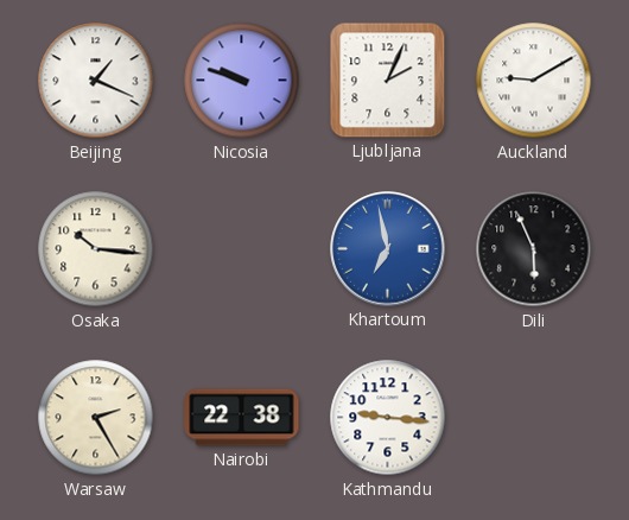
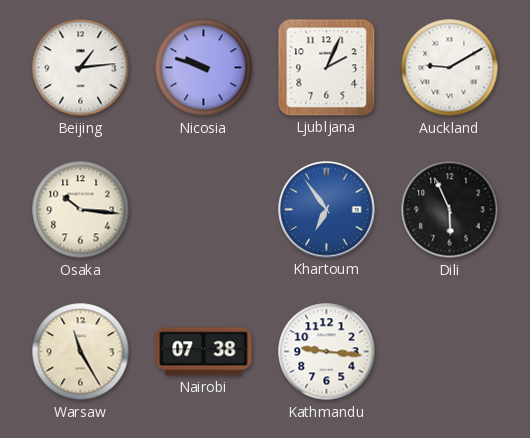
Beijing: 1:19 -> 1:14
Khartoum: 6:58 -> 6:54
Warsaw: 2:25 -> 11:25
Nairobi: 22:38 -> 07:38
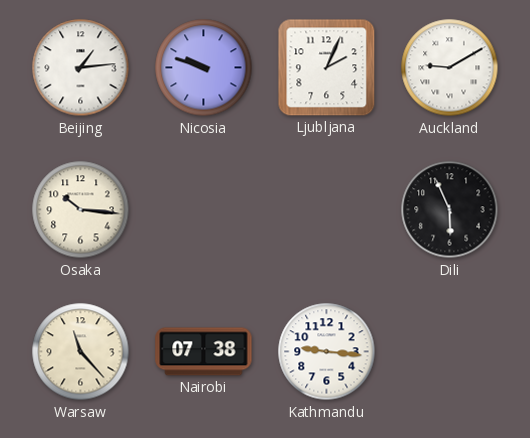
Khartoum: 6:54 -> none
Warsaw: 11:25 -> 11:23
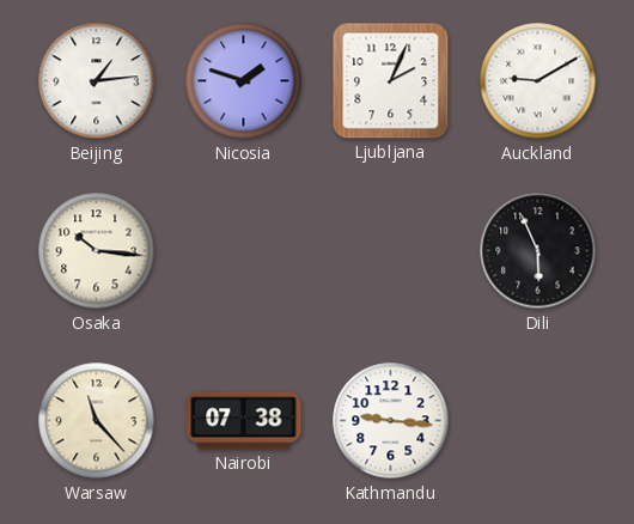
Nicosia: 9:48 -> 1:48
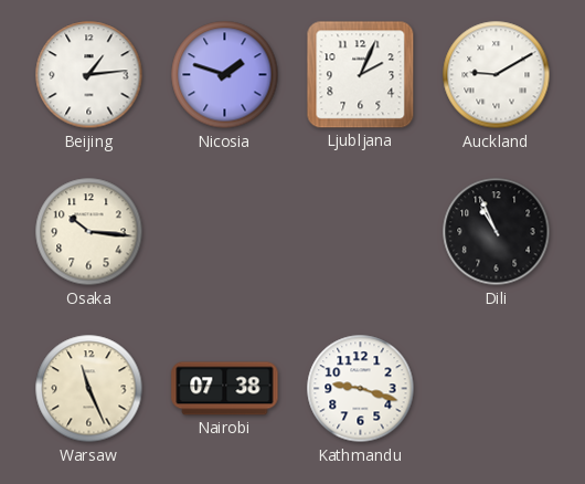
Dili: 5:56 -> 10:56
Warsaw: 11:23 -> 11:26
Kathmandu: 9:16 -> 9:18
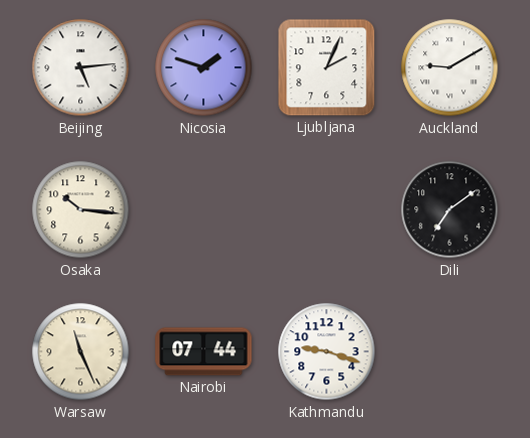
Beijing: 1:14 -> 5:14
Dili: 10:56 -> 7:09
Nairobi: 07:38 -> 07:44
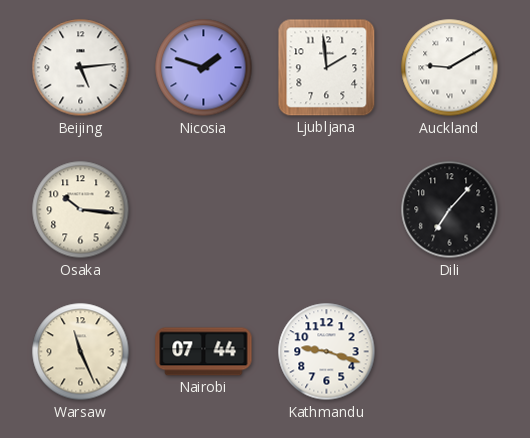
Ljubljana: 2:04 -> 1:59
Dili: 7:09 -> 7:07
